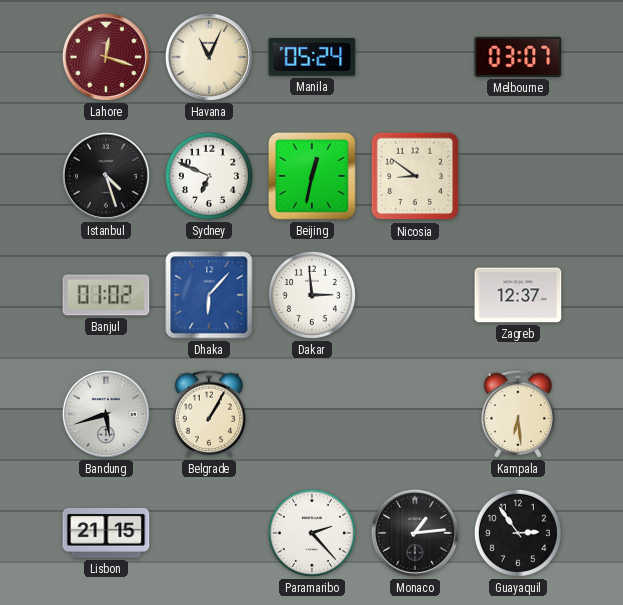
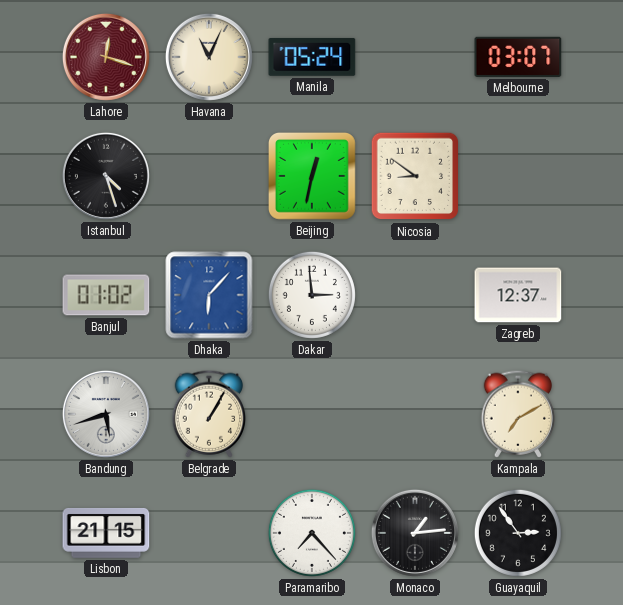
Sydney: 6:49 -> none
Kampala: 6:29 -> 7:10
Paramaribo: 2:23 -> 7:23
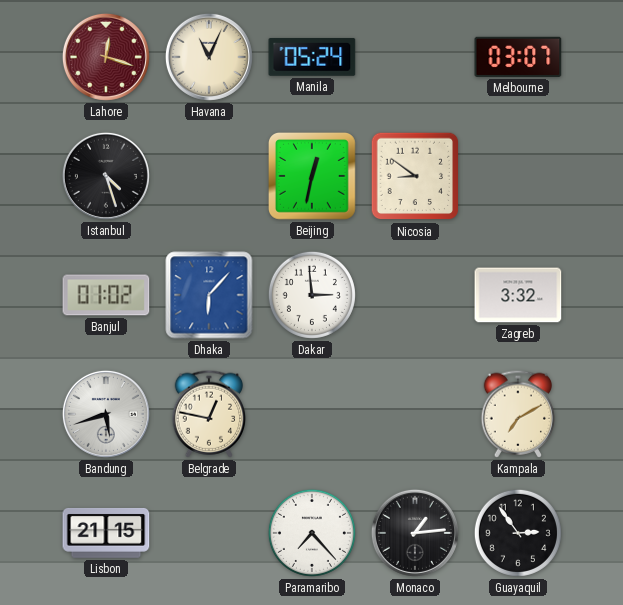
Zagreb: 12:37 -> 3:32
Belgrade: 1:05 -> 12:47
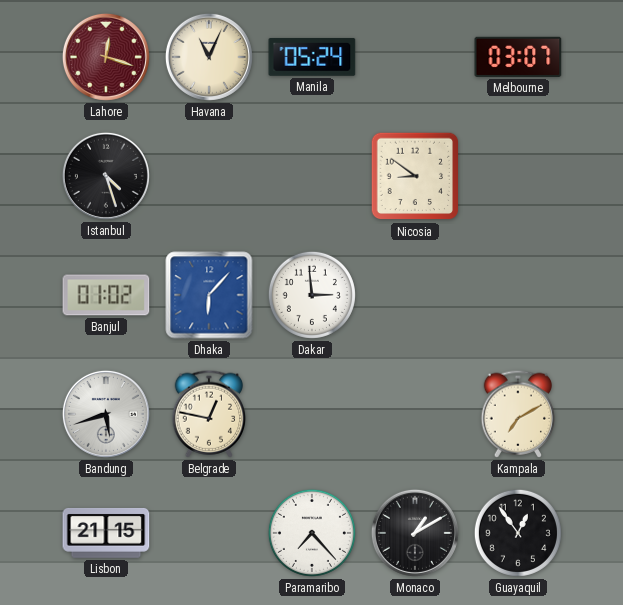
Beijing: 12:32 -> none
Zagreb: 3:32 -> none
Monaco: 1:14 -> 1:10
Guayaquil: 2:54 -> 12:54
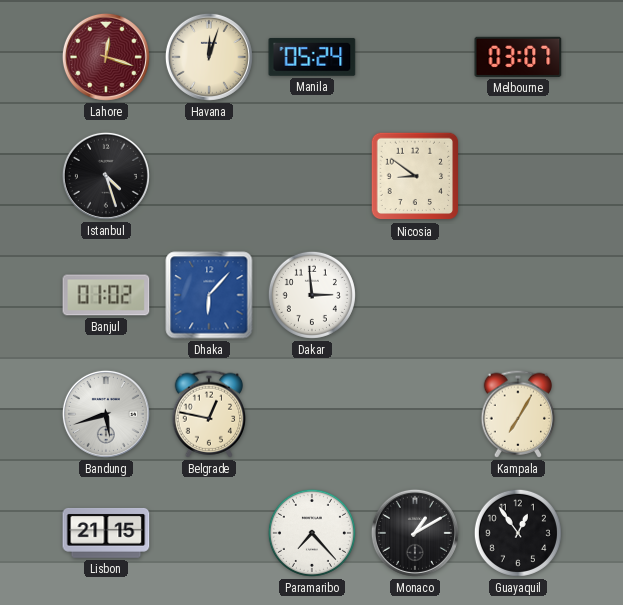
Havana: 11:04 -> 12:03
Kampala: 7:10 -> 7:05
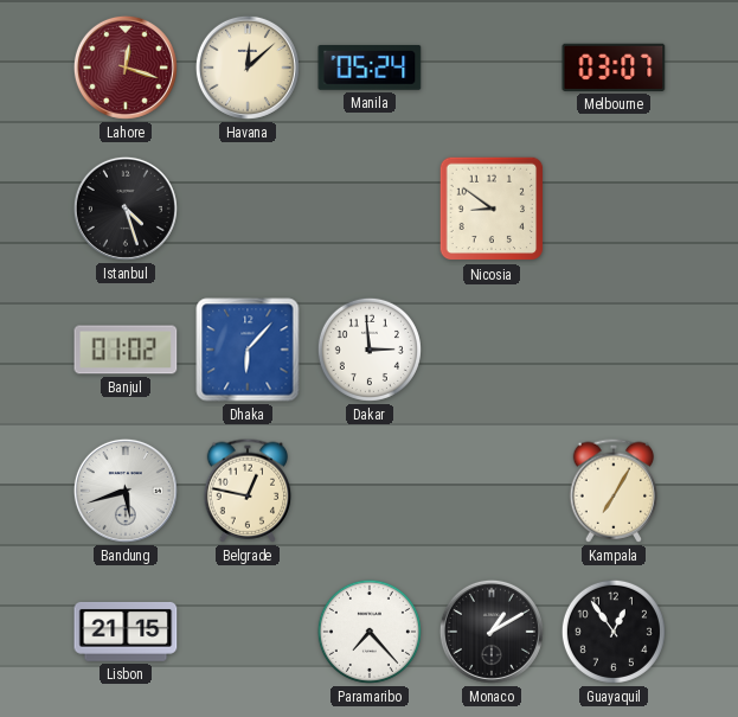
Havana: 12:03 -> 12:08
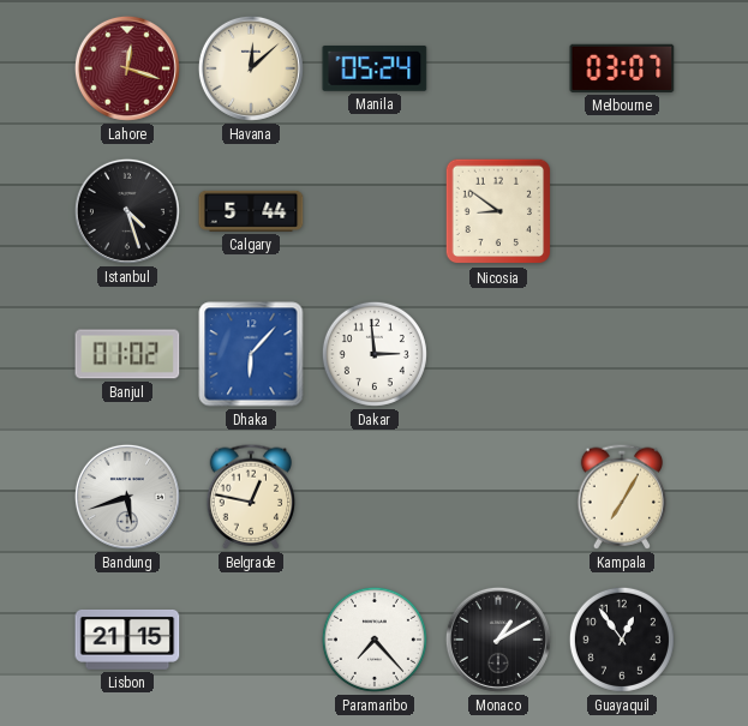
Calgary: none -> 5:44
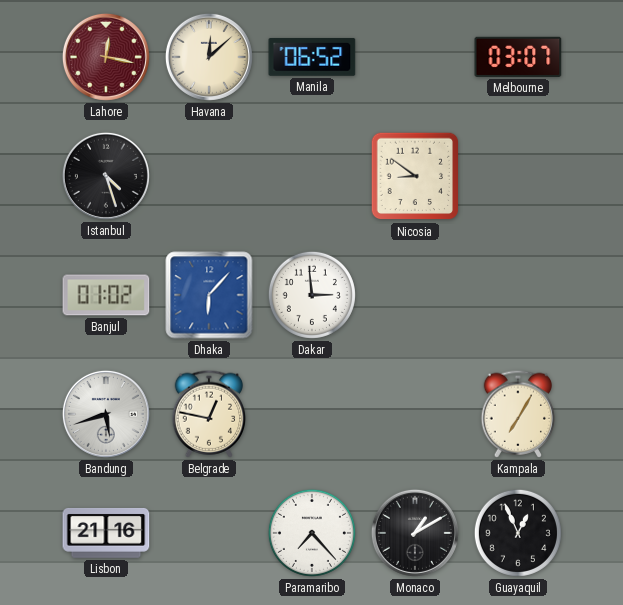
Lahore: 12:18 -> 12:17
Manila: 05:24 -> 06:52
Calgary: 5:44 -> none
Lisbon: 21:15 -> 21:16
Guayaquil: 12:54 -> 12:56
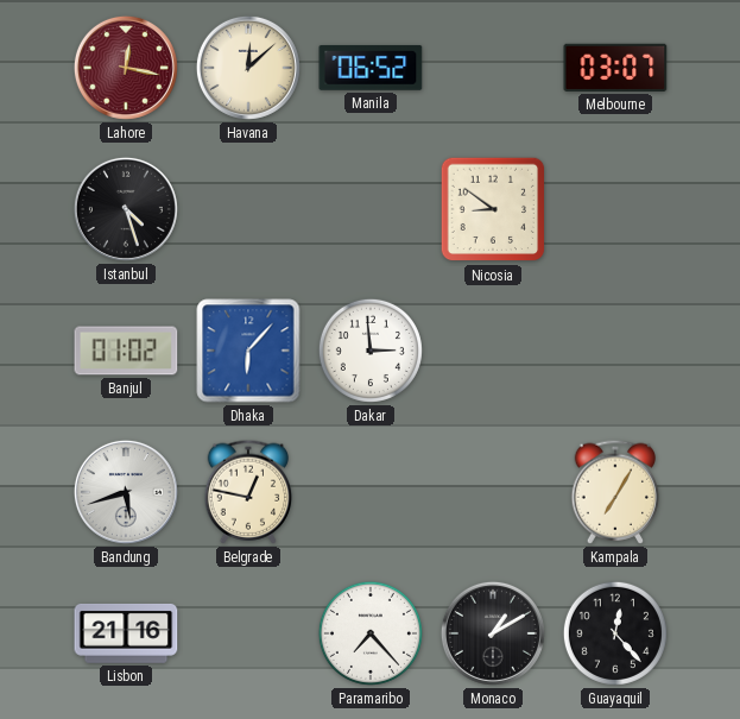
Guayaquil: 12:56 -> 12:23
